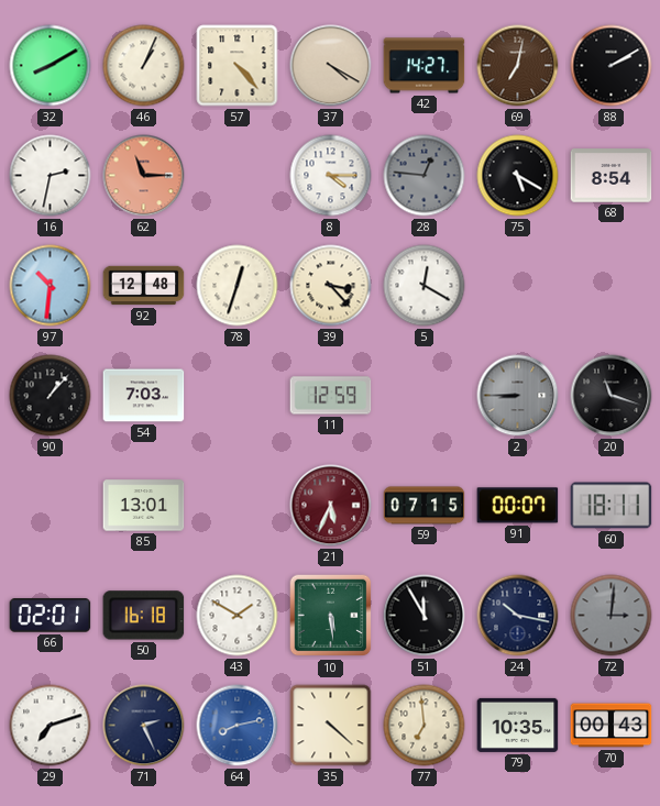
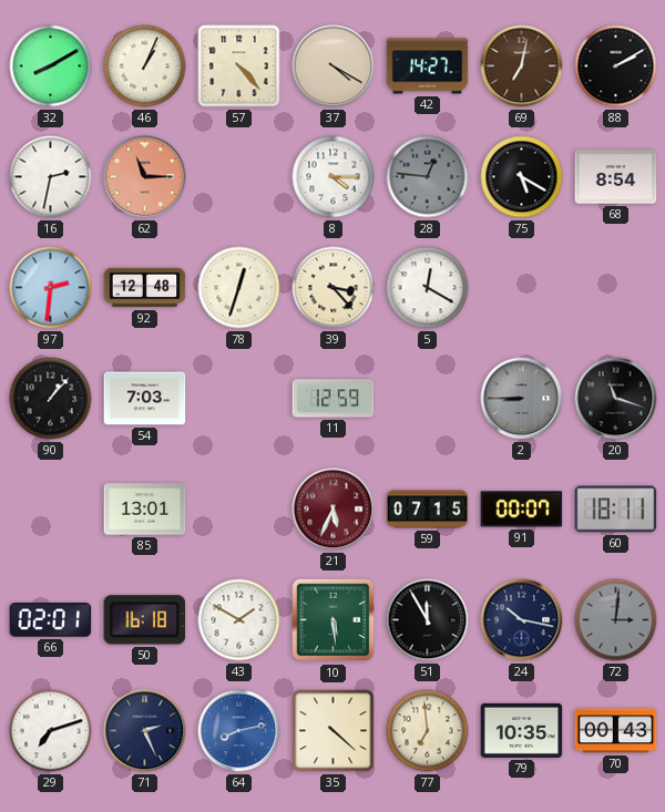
97: 10:31 -> 2:31
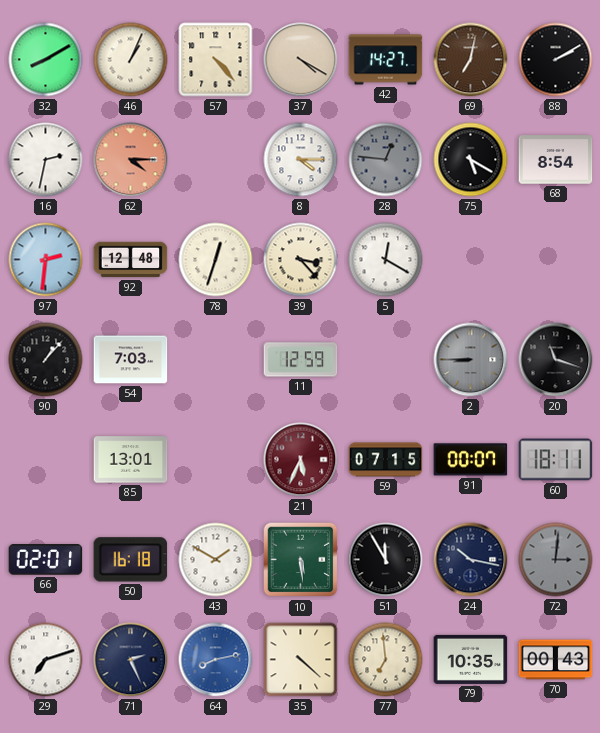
62: 11:15 -> 4:15
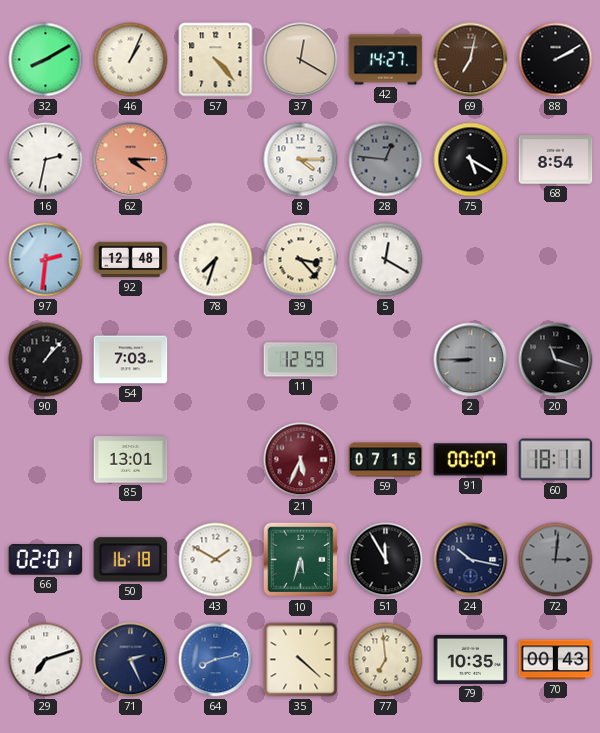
37: 4:20 -> 12:20
78: 12:33 -> 7:33
10: 5:29 -> 5:33
